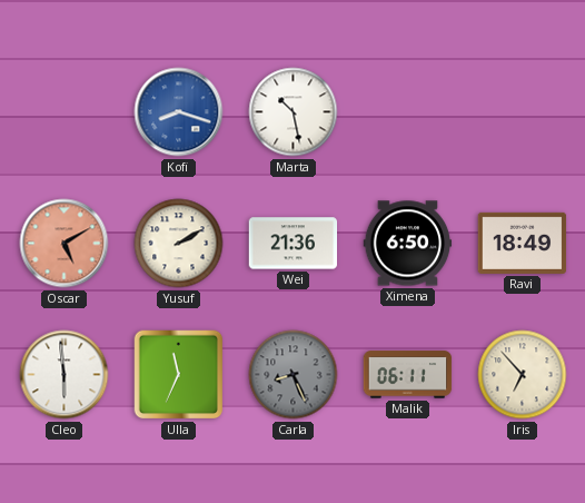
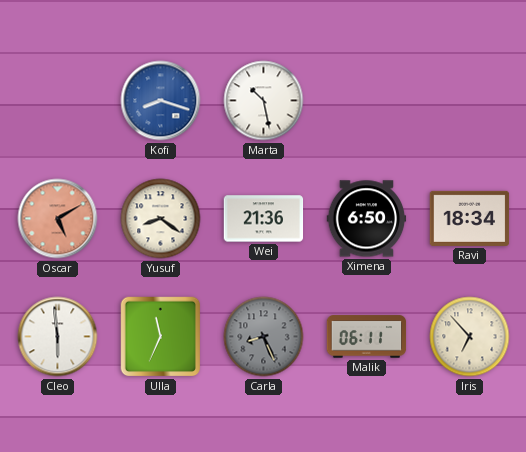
Yusuf: 2:10 -> 8:21
Ravi: 18:49 -> 18:34
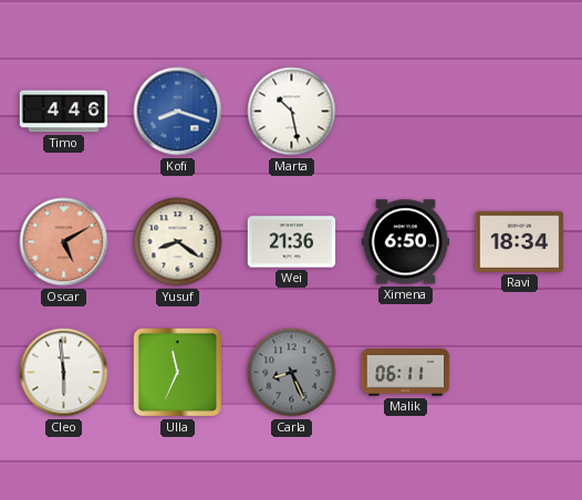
Timo: none -> 4:46
Iris: 6:53 -> none
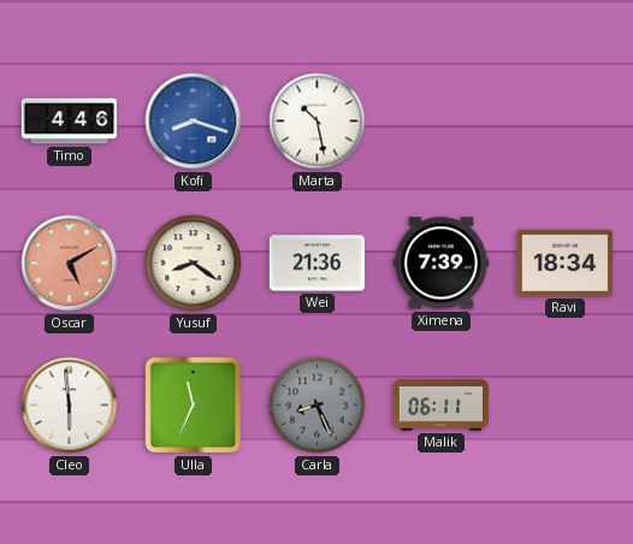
Ximena: 6:50 -> 7:39
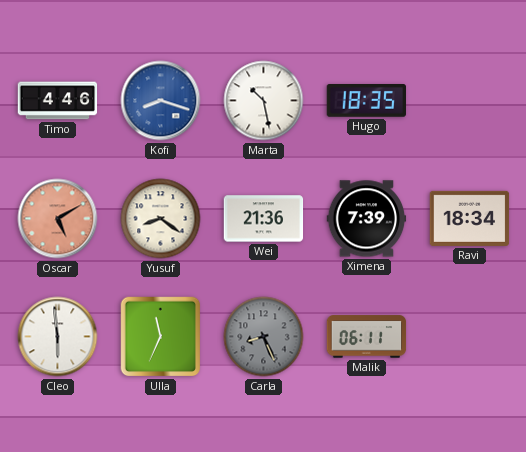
Hugo: none -> 18:35
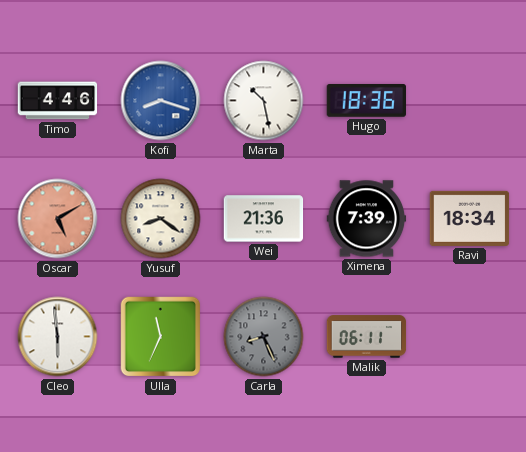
Hugo: 18:35 -> 18:36
